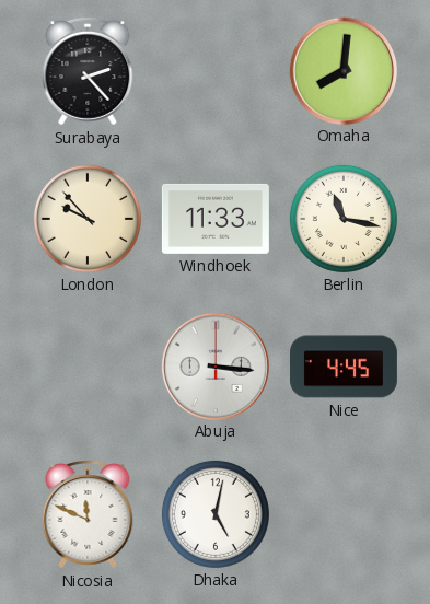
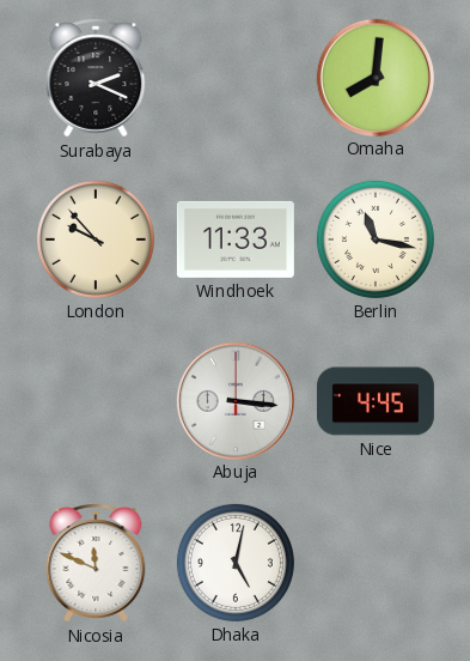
Surabaya: 2:23 -> 2:19
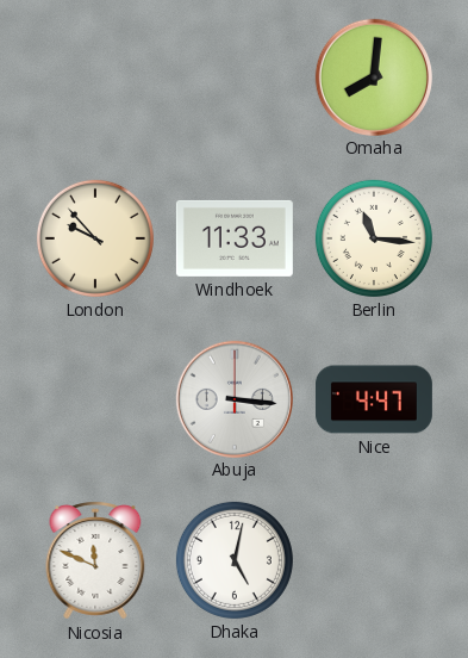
Surabaya: 2:19 -> none
Berlin: 11:17 -> 11:16
Nice: 4:45 -> 4:47
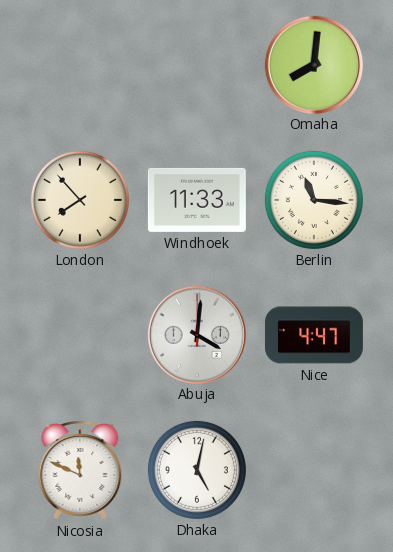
London: 9:53 -> 7:53
Abuja: 3:16 -> 4:01
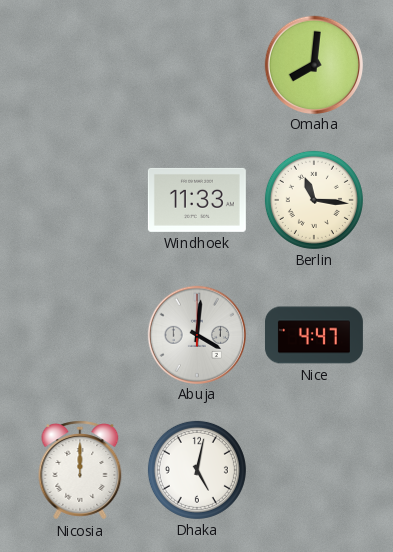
London: 7:53 -> none
Nicosia: 11:49 -> 12:00
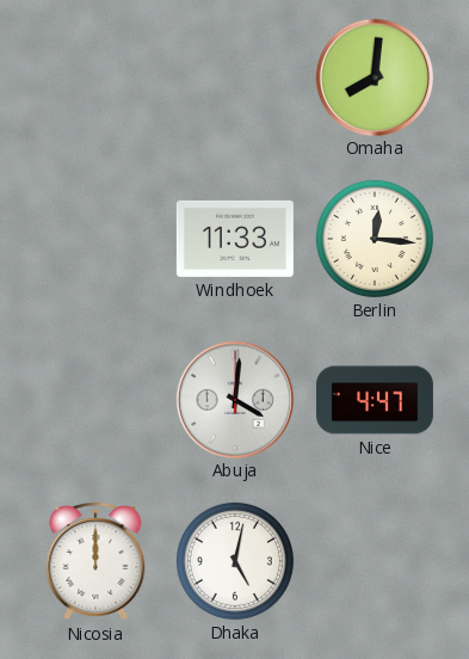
Berlin: 11:16 -> 12:16
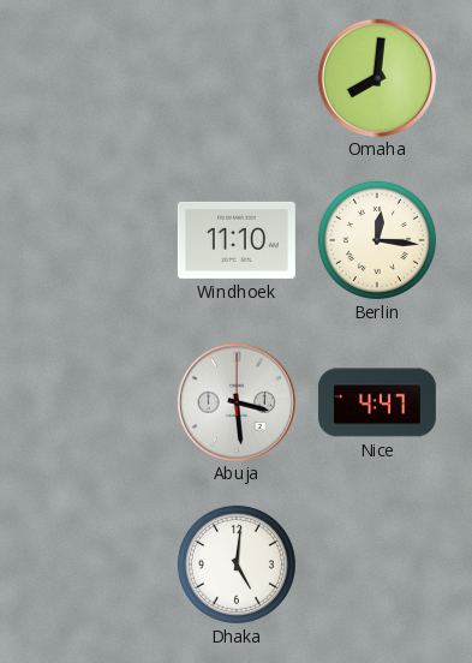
Windhoek: 11:33 -> 11:10
Abuja: 4:01 -> 3:29
Nicosia: 12:00 -> none
Dhaka: 5:02 -> 5:01
